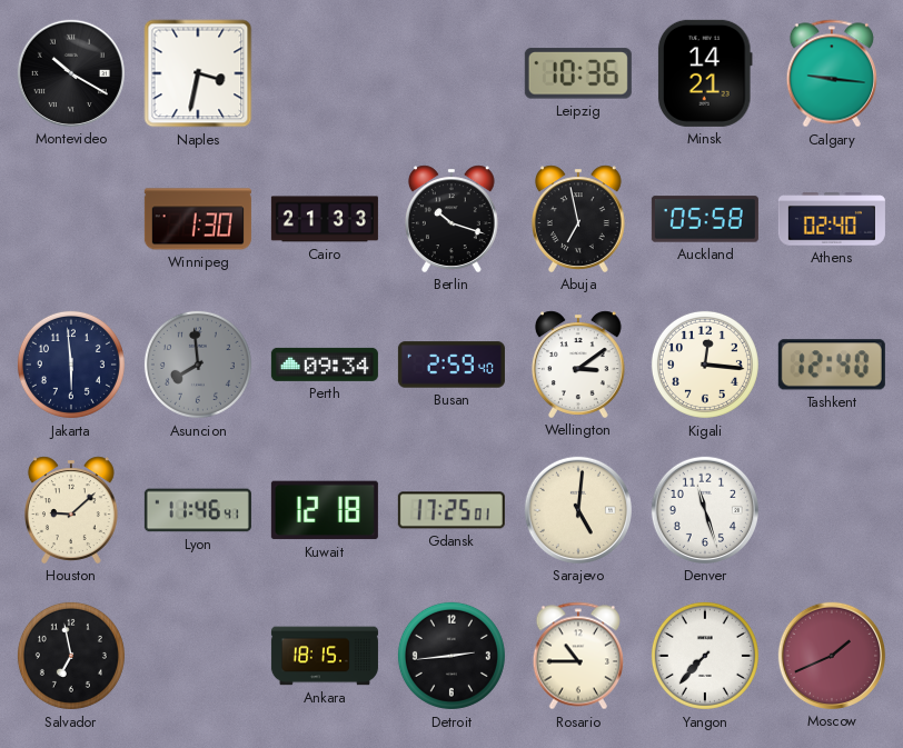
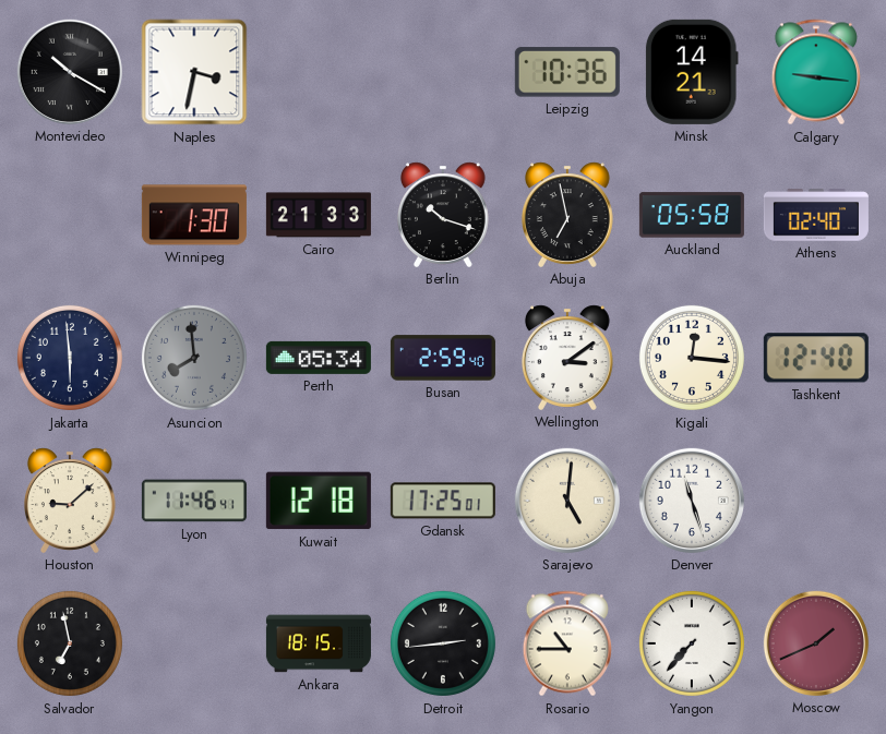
Perth: 09:34 -> 05:34
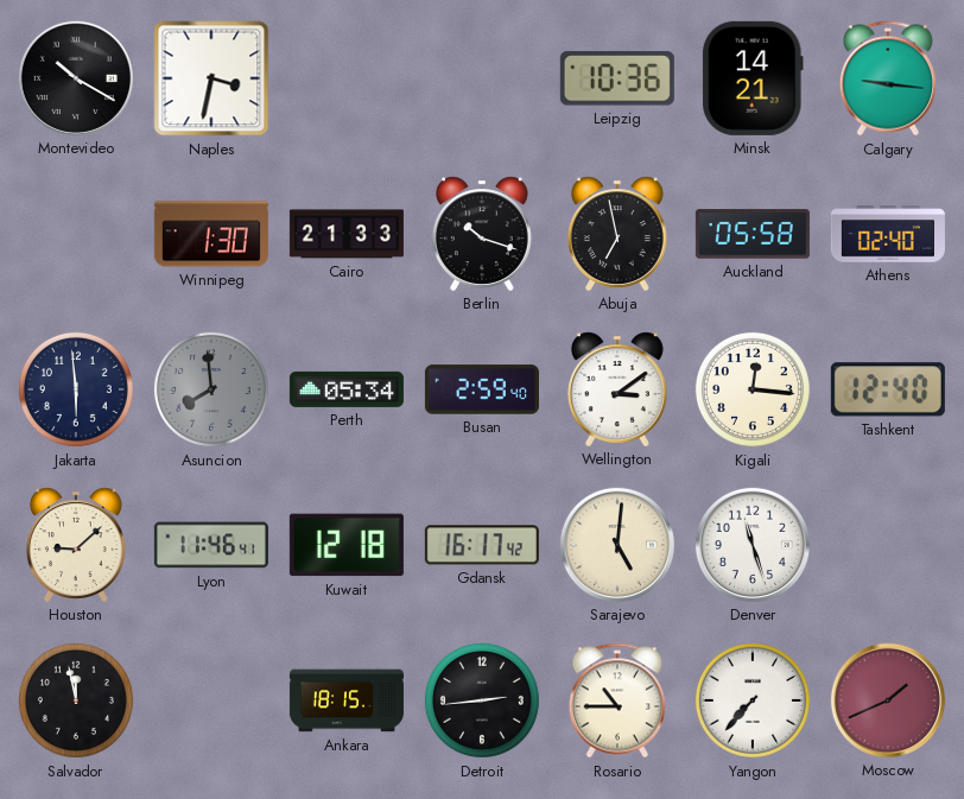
Gdansk: 17:25 -> 16:17
Salvador: 6:58 -> 11:58
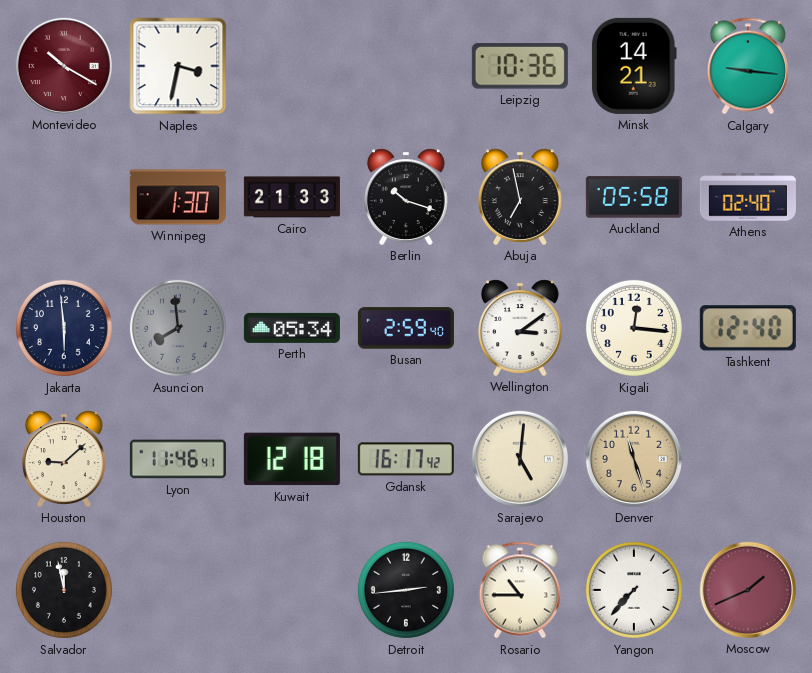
Montevideo dial: black -> burgundy
Denver dial: white -> champagne
Ankara: 18:15 -> none
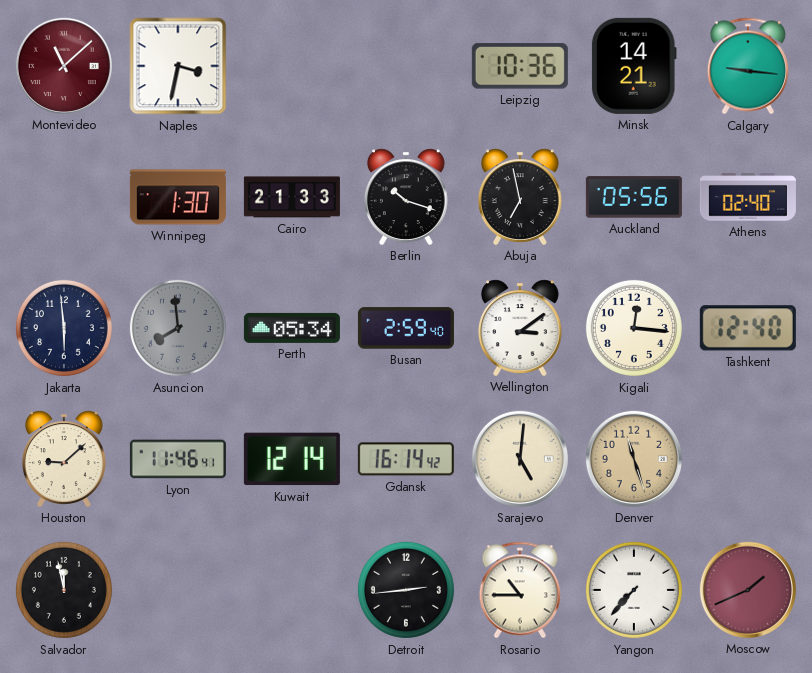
Montevideo: 10:20 -> 11:08
Auckland: 05:58 -> 05:56
Kuwait: 12:18 -> 12:14
Gdansk: 16:17 -> 16:14
